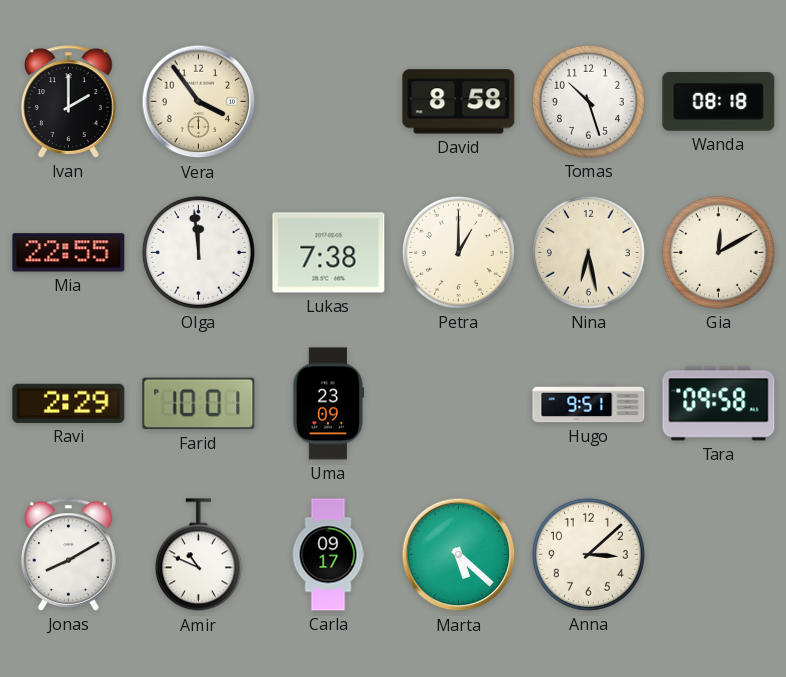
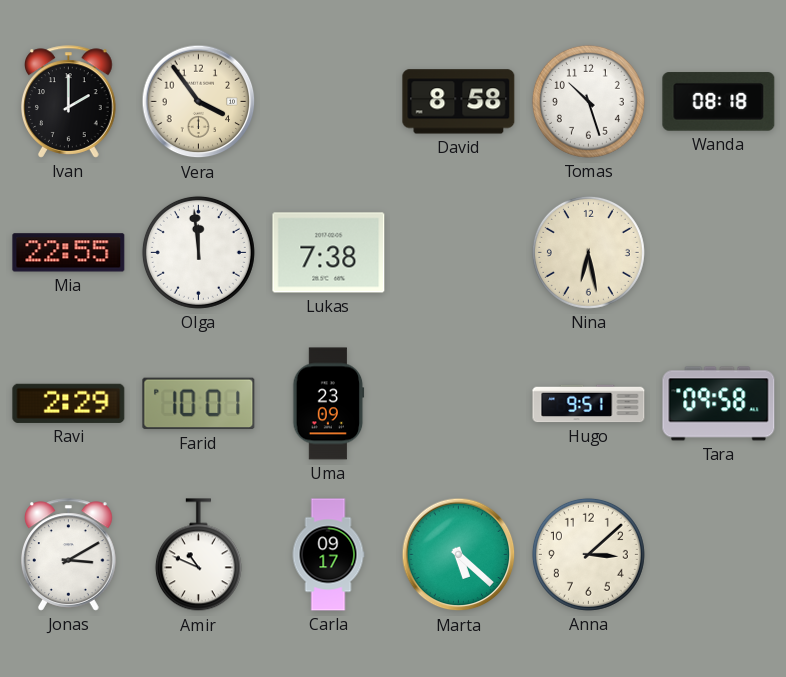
Petra: 1:00 -> none
Gia: 12:10 -> none
Jonas: 8:10 -> 3:10
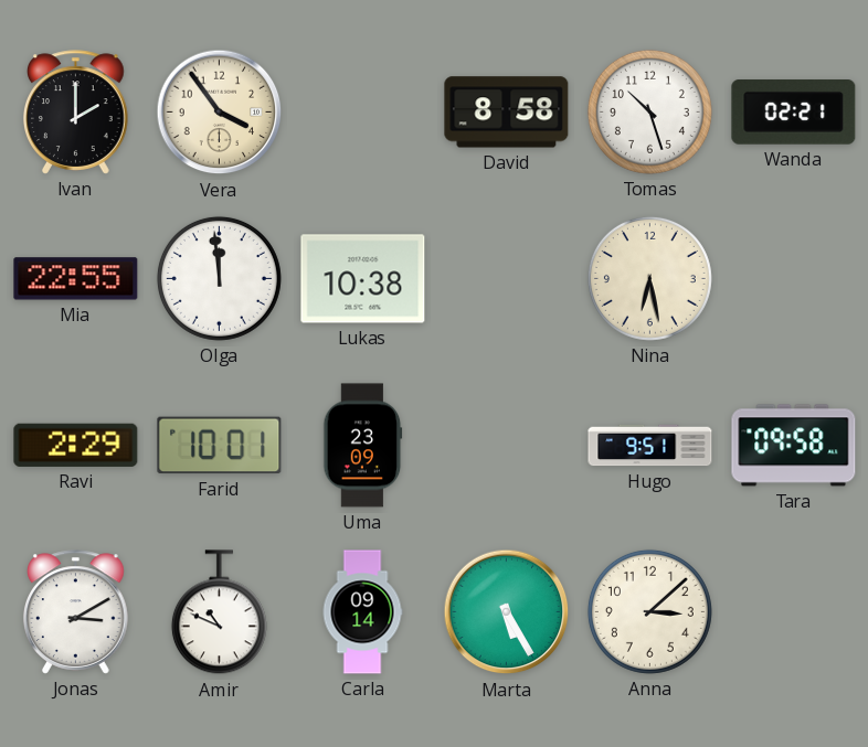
Wanda: 08:18 -> 02:21
Lukas: 7:38 -> 10:38
Carla: 09:17 -> 09:14
Marta: 5:22 -> 5:25
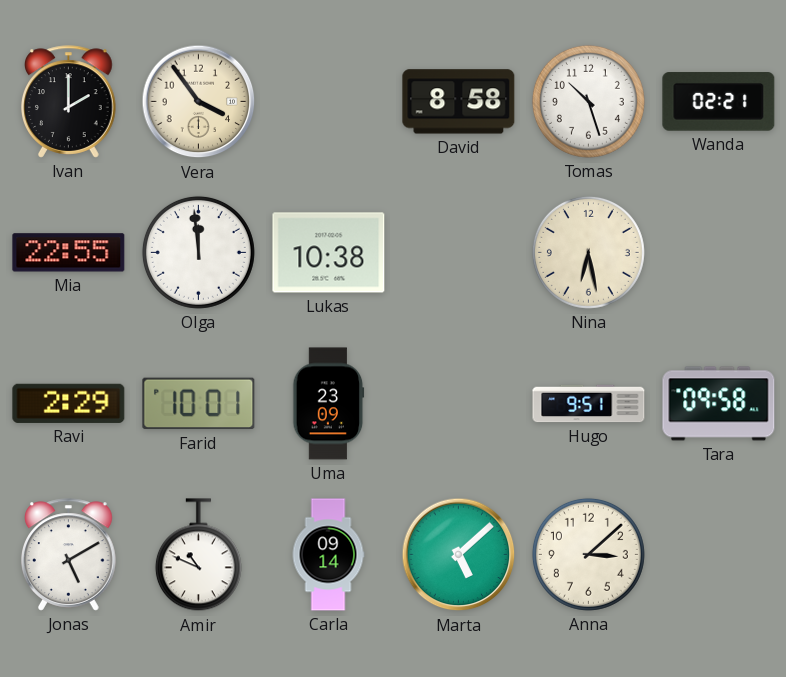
Jonas: 3:10 -> 5:10
Marta: 5:25 -> 5:08
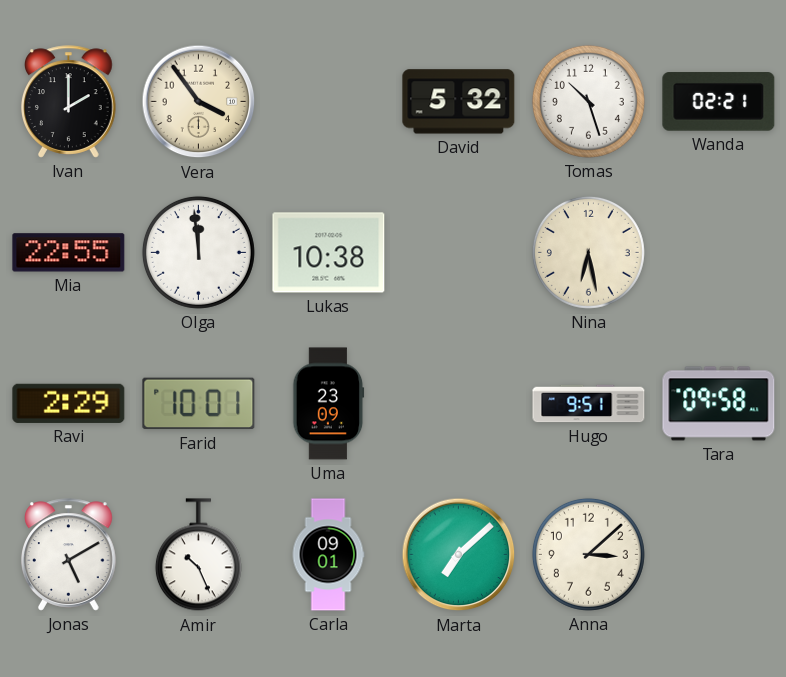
David: 8:58 -> 5:32
Amir: 10:49 -> 10:26
Carla: 09:14 -> 09:01
Marta: 5:08 -> 7:08
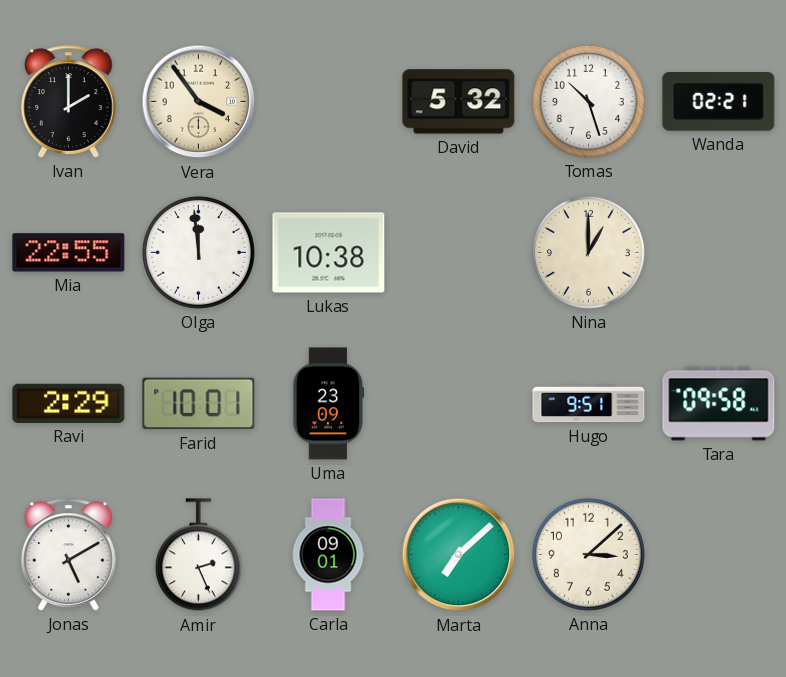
Nina: 6:28 -> 1:00
Amir: 10:26 -> 2:26
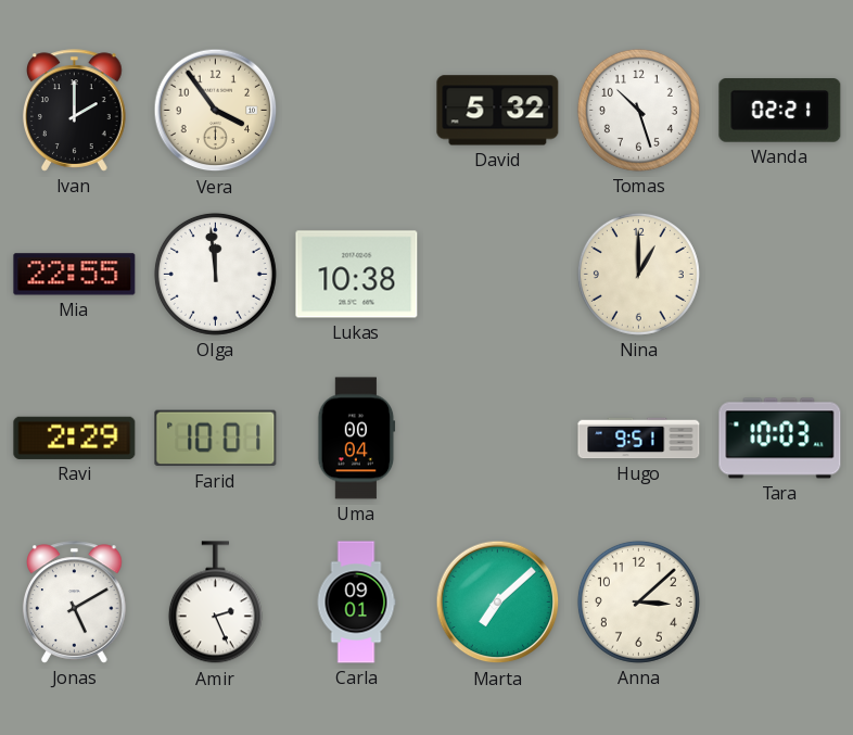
Uma: 23:09 -> 00:04
Tara: 09:58 -> 10:03
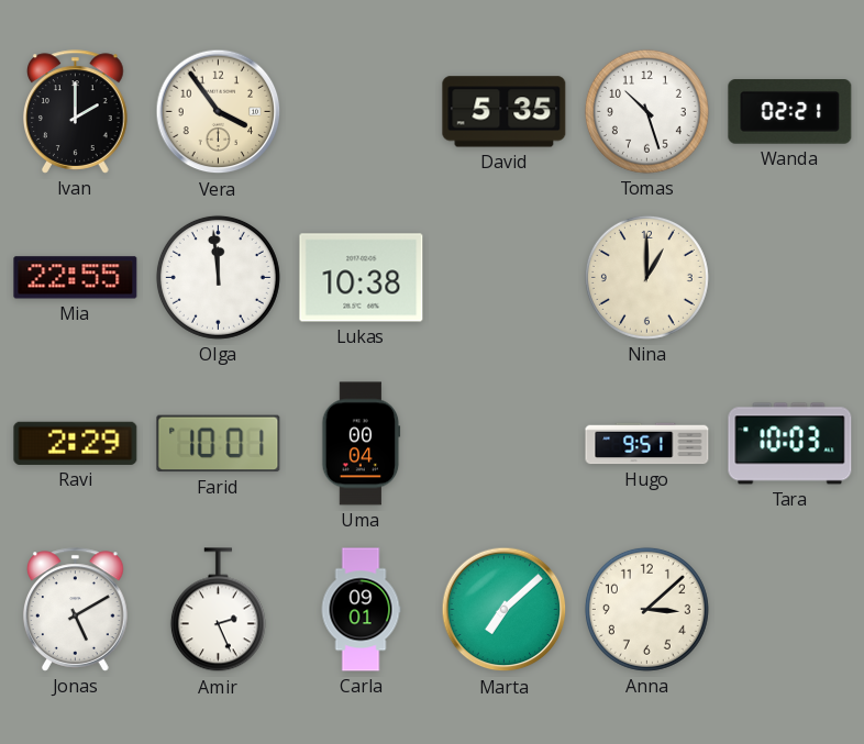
David: 5:32 -> 5:35
